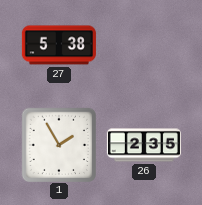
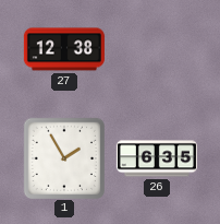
27: 5:38 -> 12:38
26: 2:35 -> 6:35
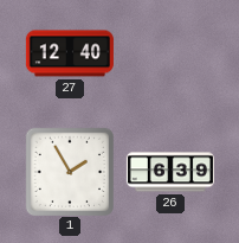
27: 12:38 -> 12:40
26: 6:35 -> 6:39
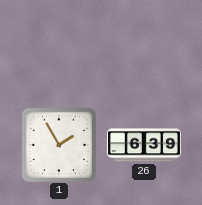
27: 12:40 -> none
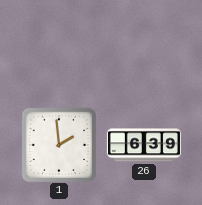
1: 1:55 -> 1:59
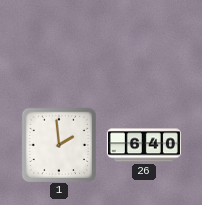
26: 6:39 -> 6:40
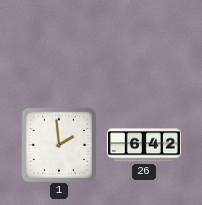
26: 6:40 -> 6:42
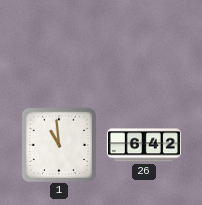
1: 1:59 -> 10:59
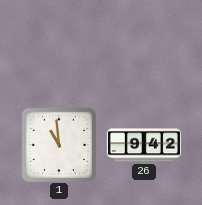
26: 6:42 -> 9:42
